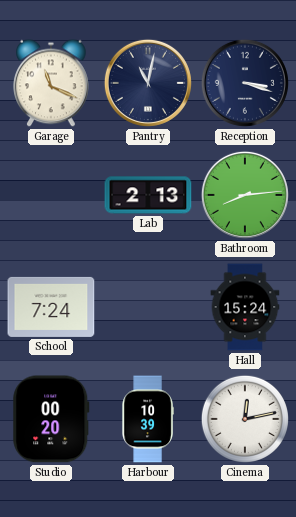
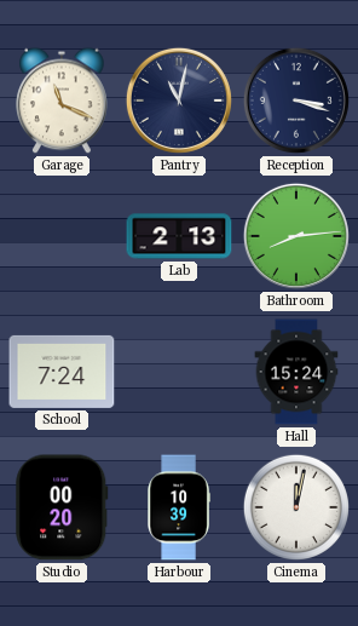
Cinema: 12:13 -> 12:02
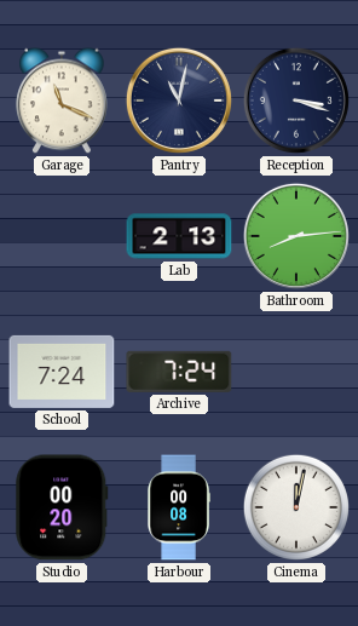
Archive: none -> 7:24
Hall: 15:24 -> none
Harbour: 10:39 -> 00:08
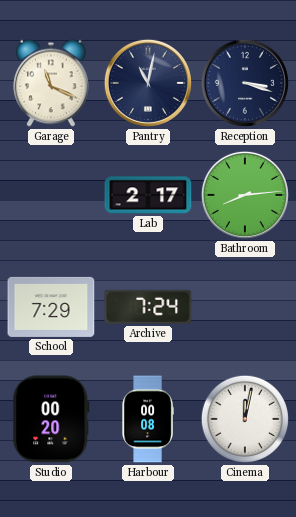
Lab: 2:13 -> 2:17
School: 7:24 -> 7:29
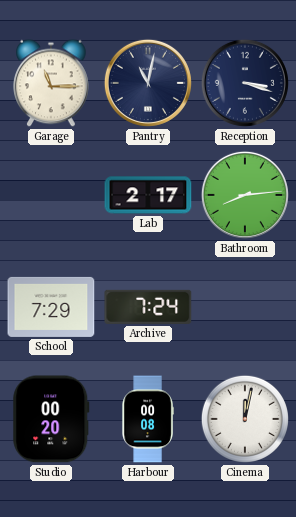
Garage: 11:19 -> 11:15
